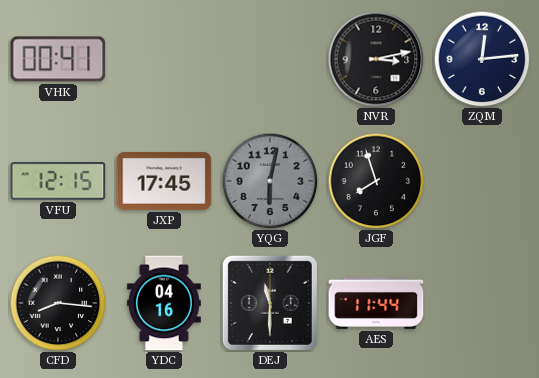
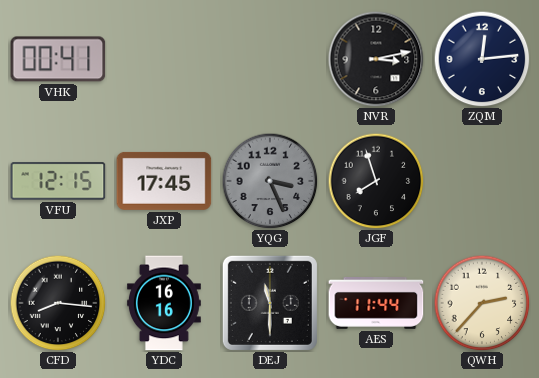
YQG: 6:02 -> 3:26
YDC: 04:16 -> 16:16
QWH: none -> 2:37
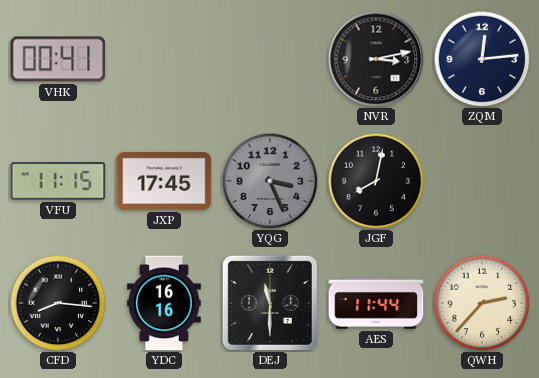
VFU: 12:15 -> 11:15
JGF: 7:57 -> 8:02
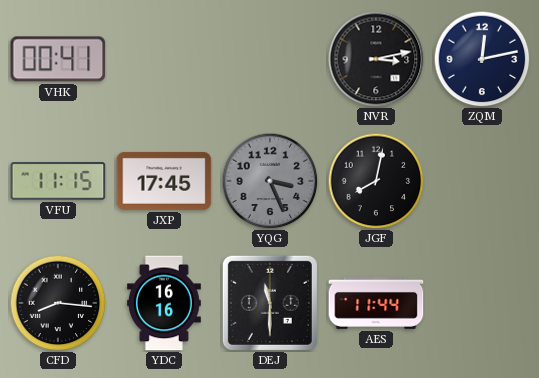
ZQM: 12:14 -> 12:13
QWH: 2:37 -> none
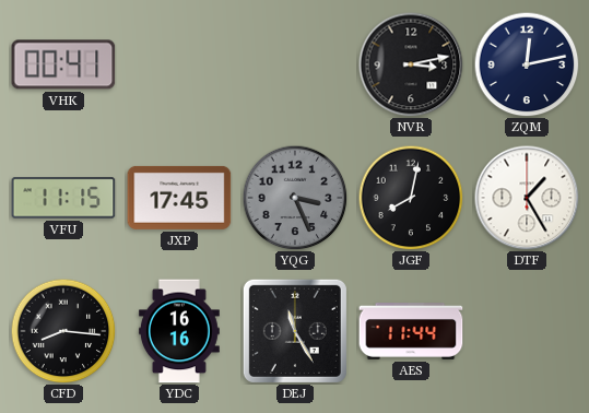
DTF: none -> 1:25
DEJ: 11:30 -> 11:25
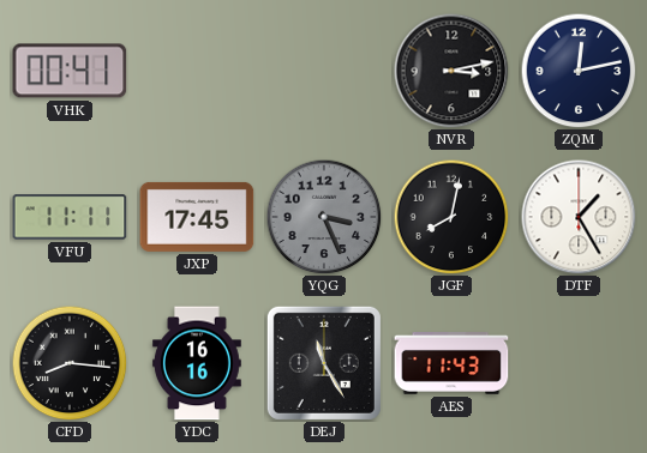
VFU: 11:15 -> 11:11
AES: 11:44 -> 11:43
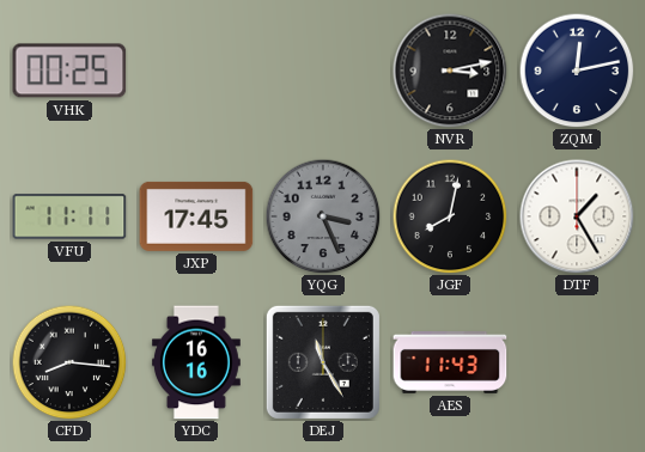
VHK: 00:41 -> 00:25
